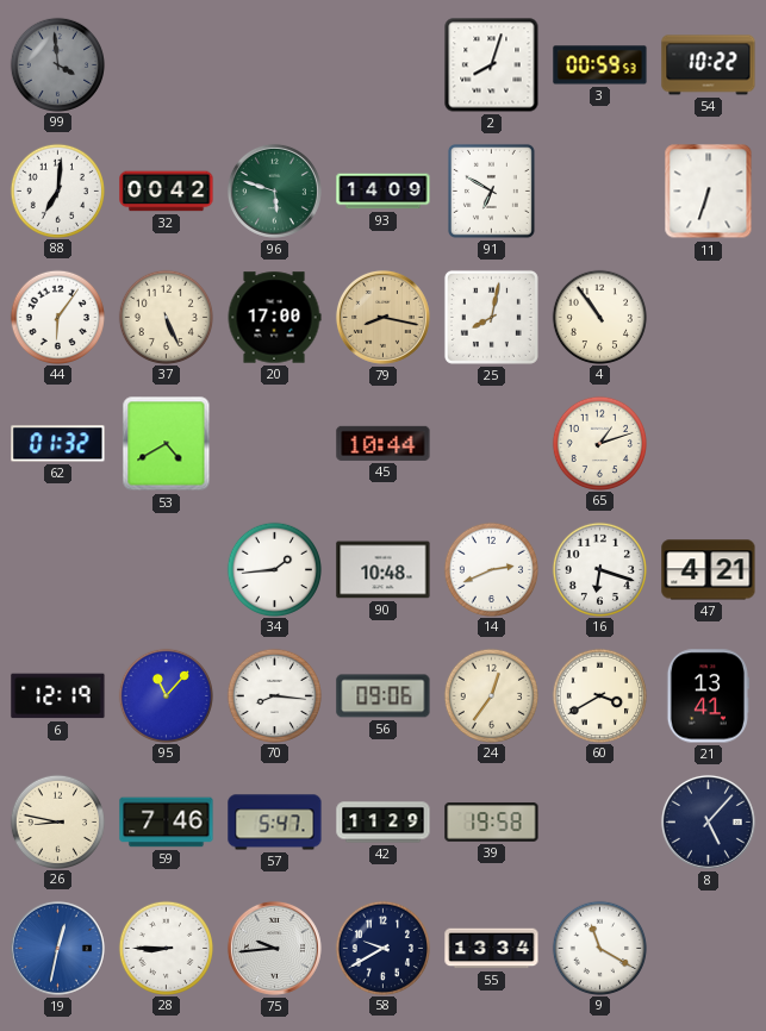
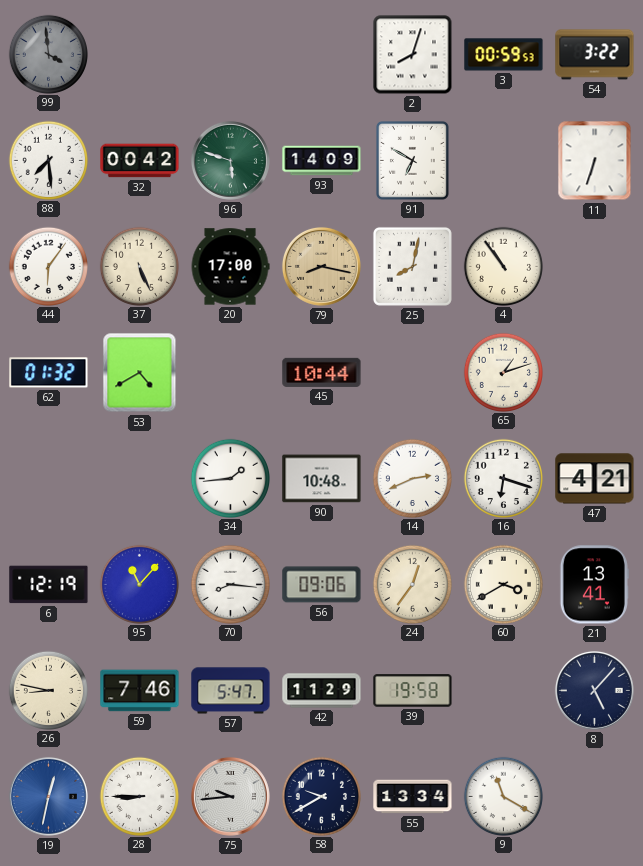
54: 10:22 -> 3:22
88: 7:01 -> 7:29
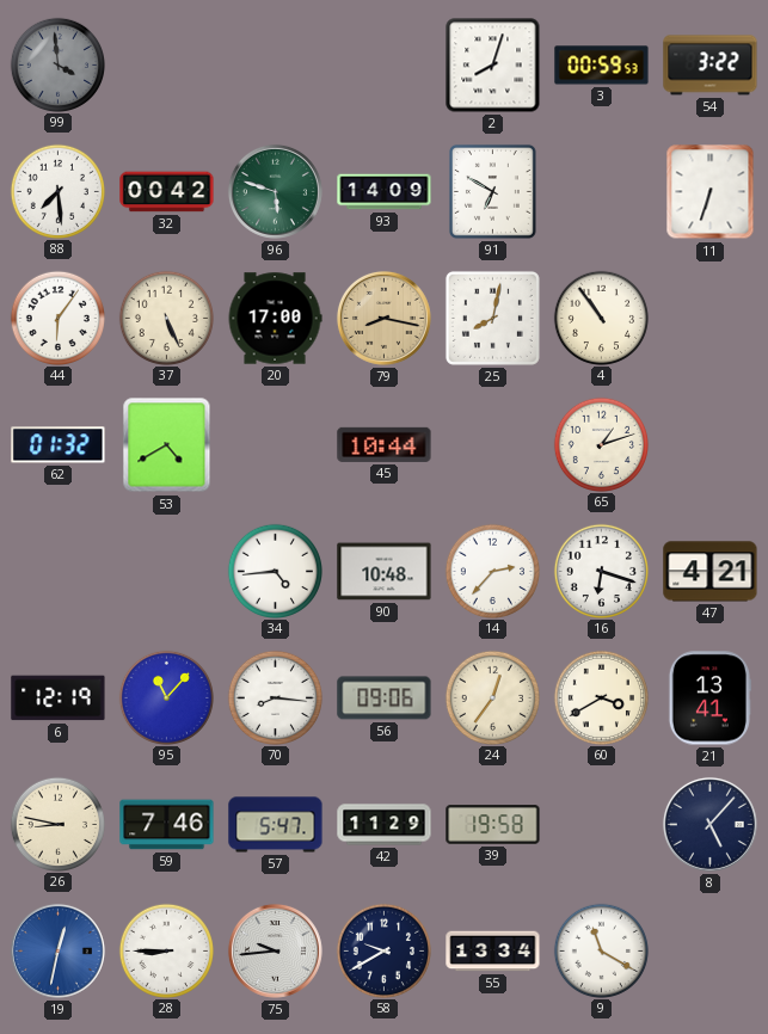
34: 1:44 -> 4:44
14: 2:41 -> 2:37
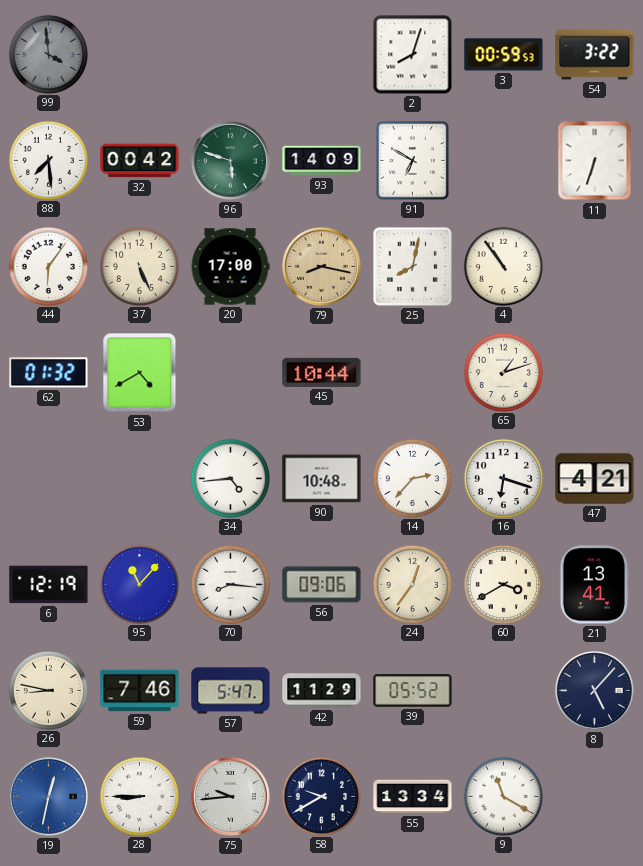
39: 19:58 -> 05:52
